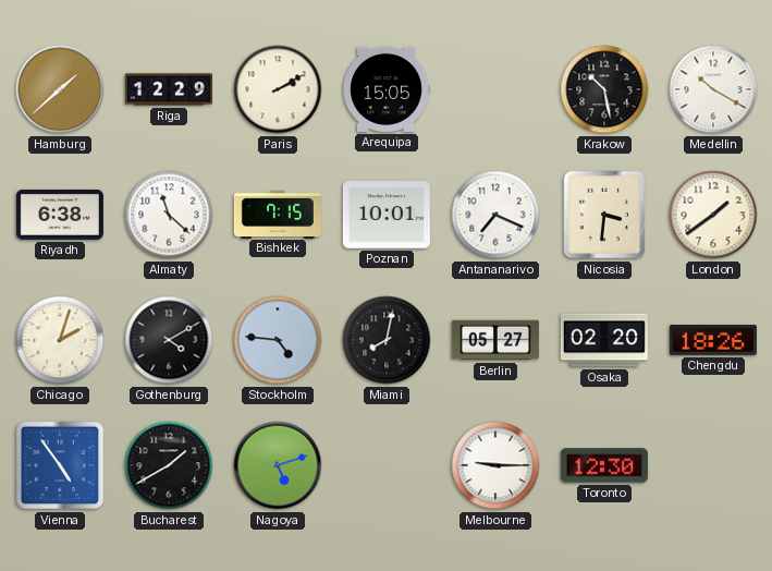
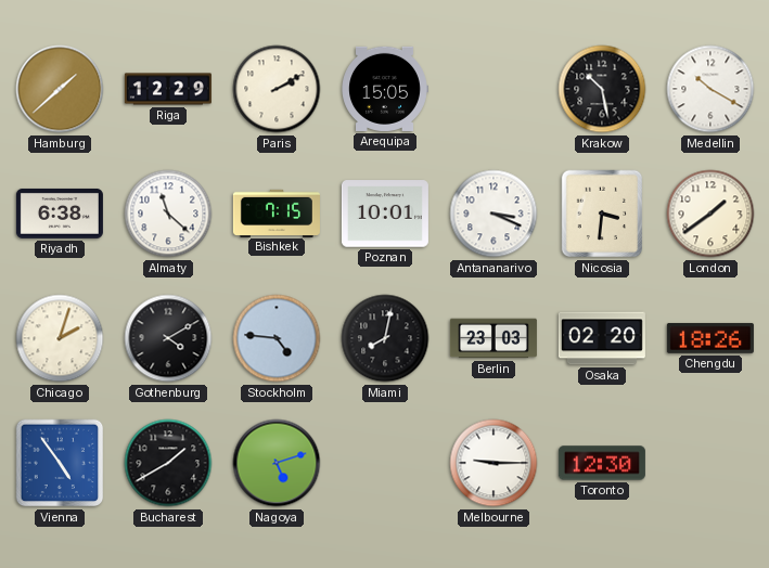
Antananarivo: 7:19 -> 3:19
Berlin: 05:27 -> 23:03
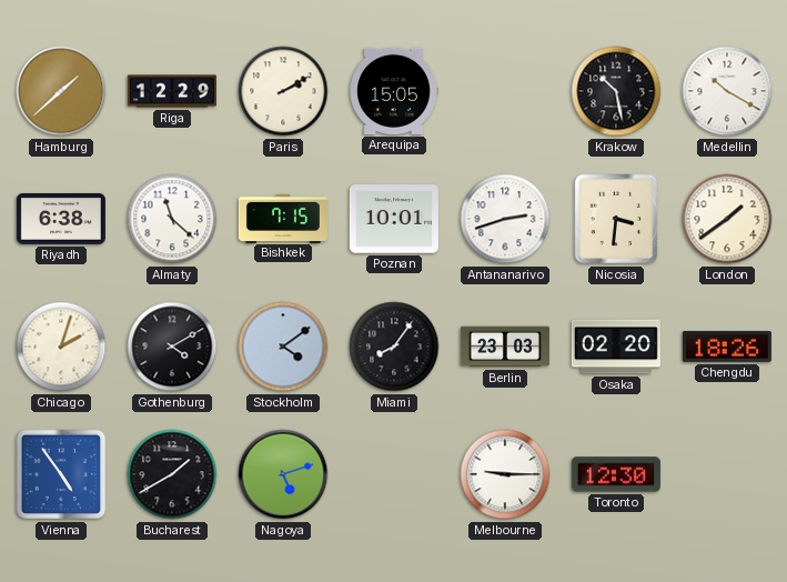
Antananarivo: 3:19 -> 2:42
Stockholm: 4:46 -> 4:09
Miami: 8:02 -> 8:06
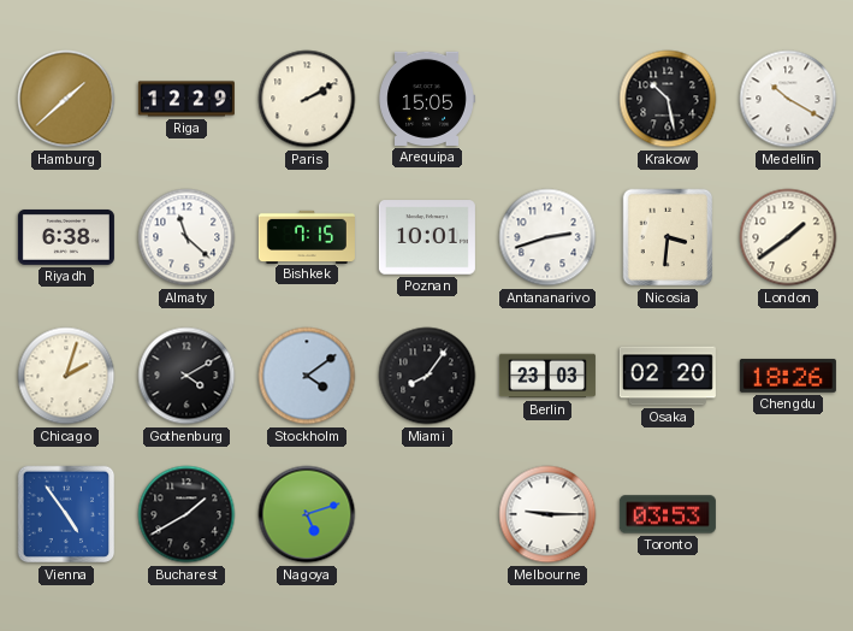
Toronto: 12:30 -> 03:53
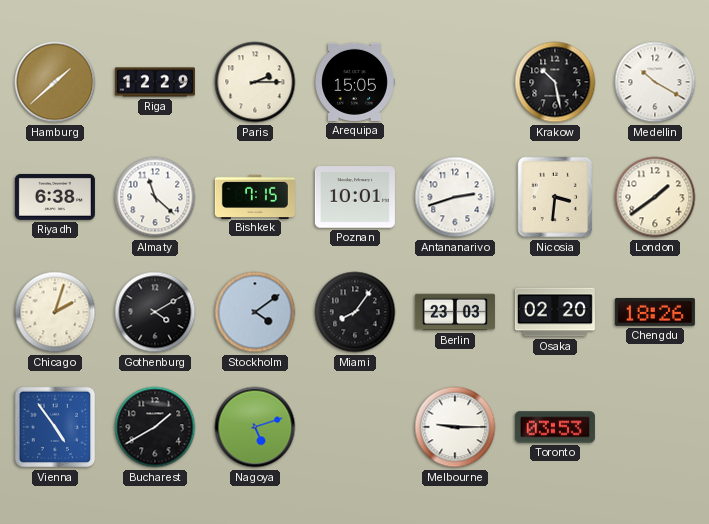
Paris: 2:10 -> 2:15
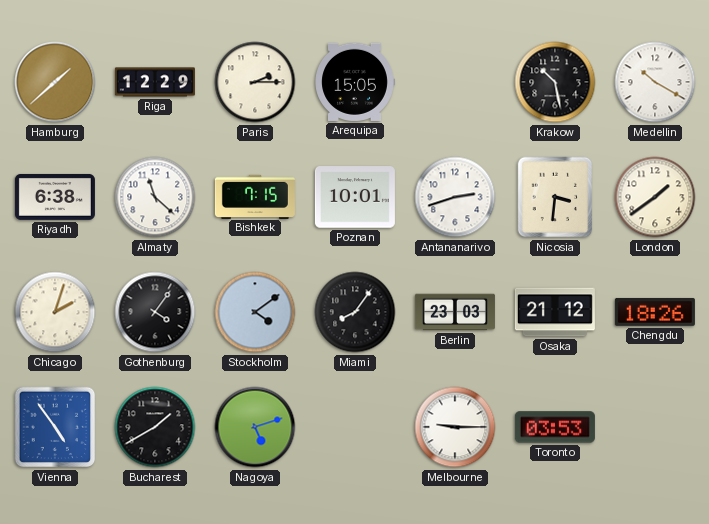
Gothenburg: 4:10 -> 4:06
Osaka: 02:20 -> 21:12
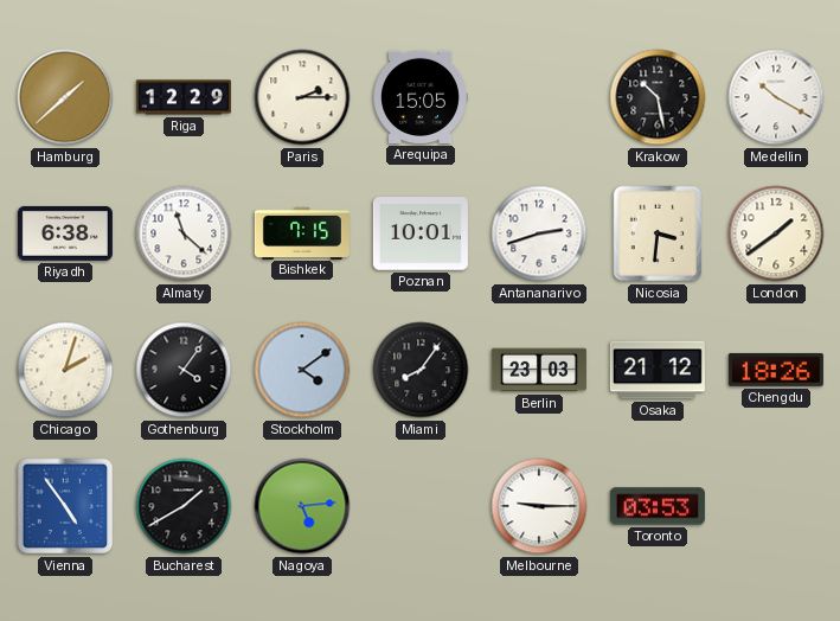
Nagoya: 5:12 -> 5:14
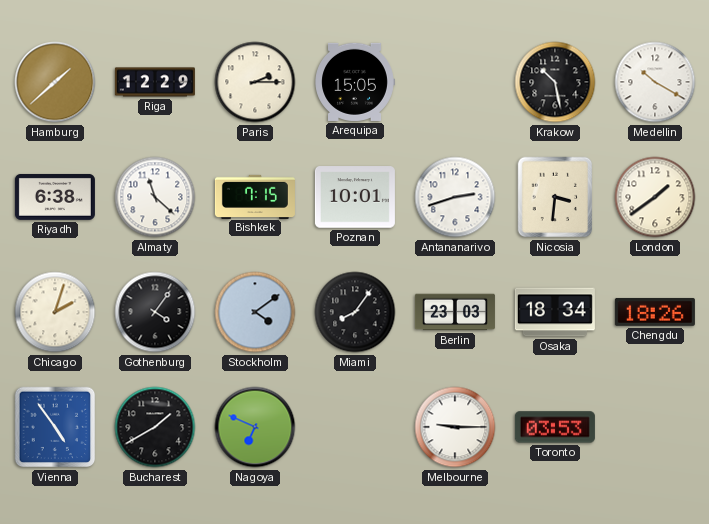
Osaka: 21:12 -> 18:34
Nagoya: 5:14 -> 6:49
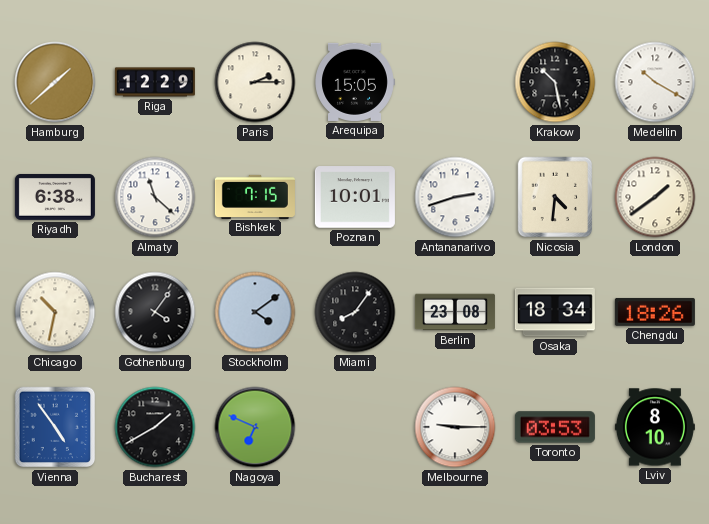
Nicosia: 3:31 -> 4:31
Chicago: 2:03 -> 10:32
Berlin: 23:03 -> 23:08
Lviv: none -> 8:10
